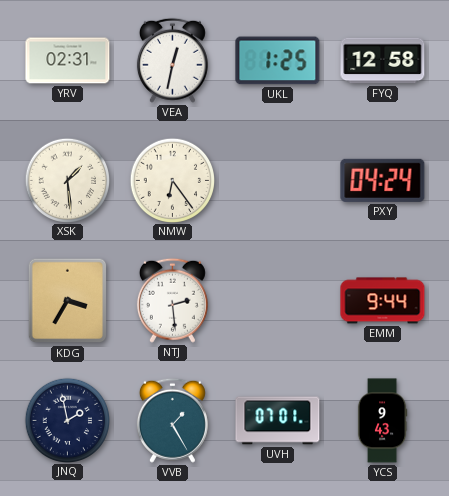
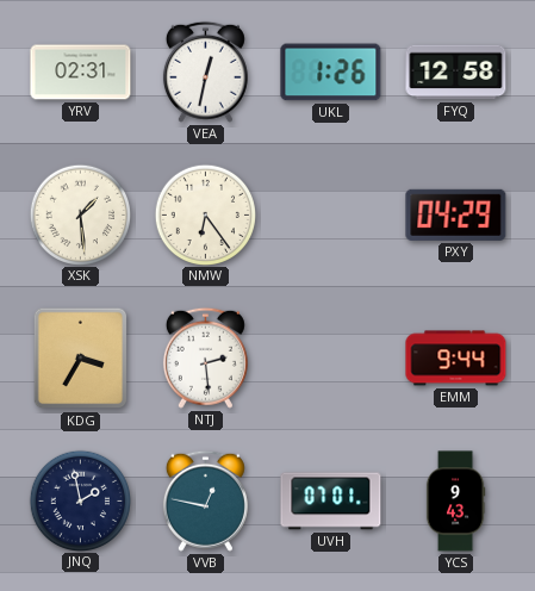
UKL: 1:25 -> 1:26
PXY: 04:24 -> 04:29
VVB: 1:25 -> 12:47
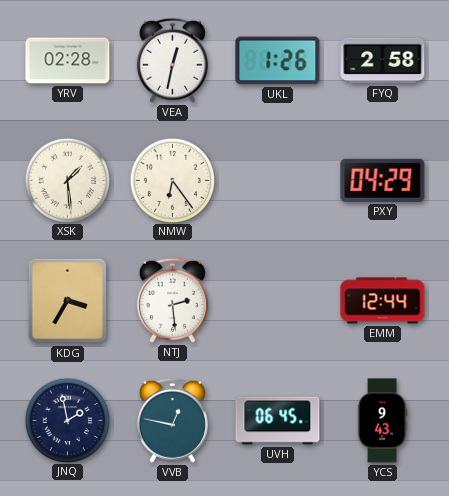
YRV: 02:31 -> 02:28
FYQ: 12:58 -> 2:58
EMM: 9:44 -> 12:44
UVH: 07:01 -> 06:45
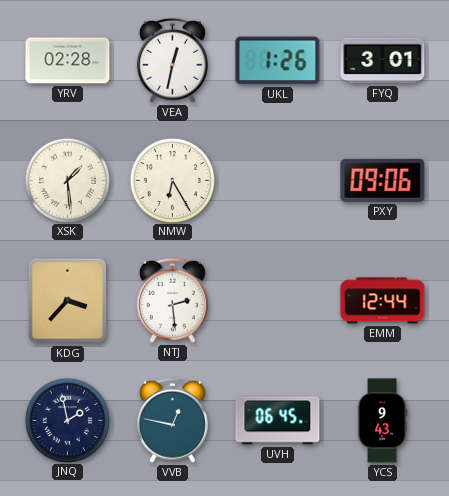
FYQ: 2:58 -> 3:01
NMW: 6:24 -> 6:25
PXY: 04:29 -> 09:06
KDG: 3:35 -> 3:37
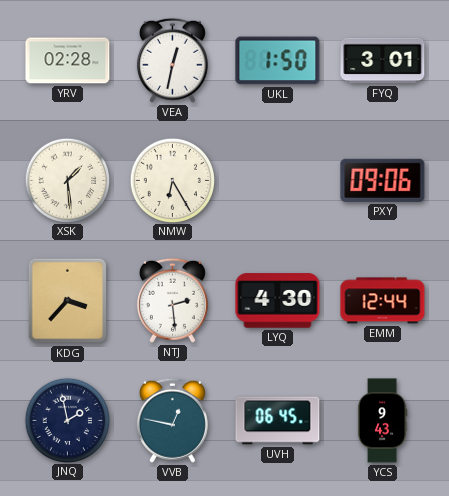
UKL: 1:26 -> 1:50
LYQ: none -> 4:30
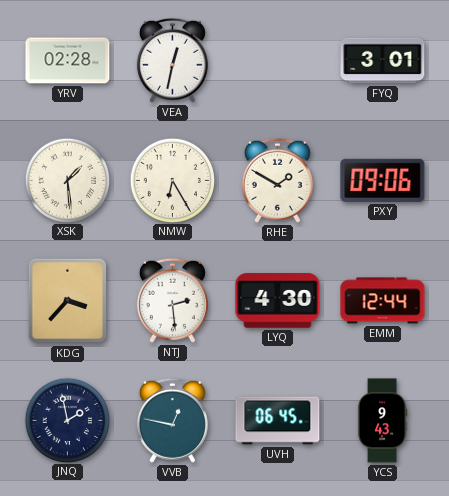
UKL: 1:50 -> none
RHE: none -> 1:50
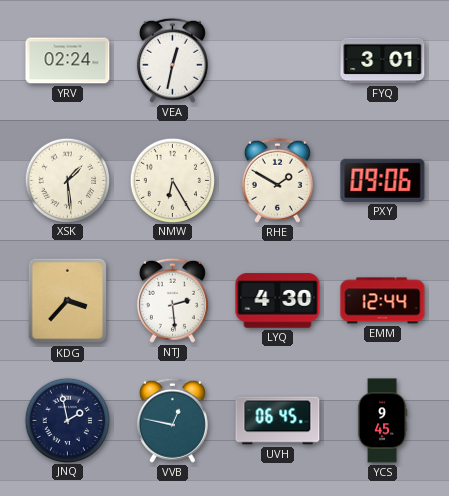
YRV: 02:28 -> 02:24
YCS: 9:43 -> 9:45
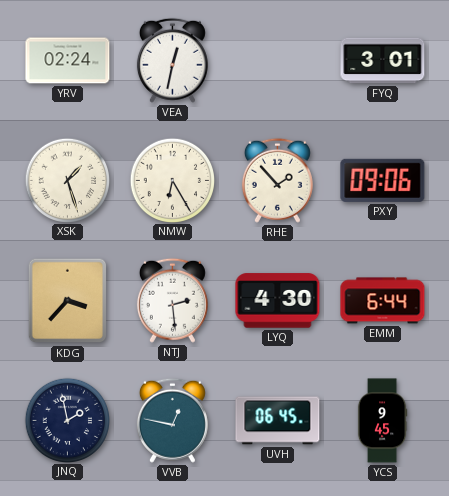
XSK: 1:29 -> 1:27
RHE: 1:50 -> 1:53
EMM: 12:44 -> 6:44
